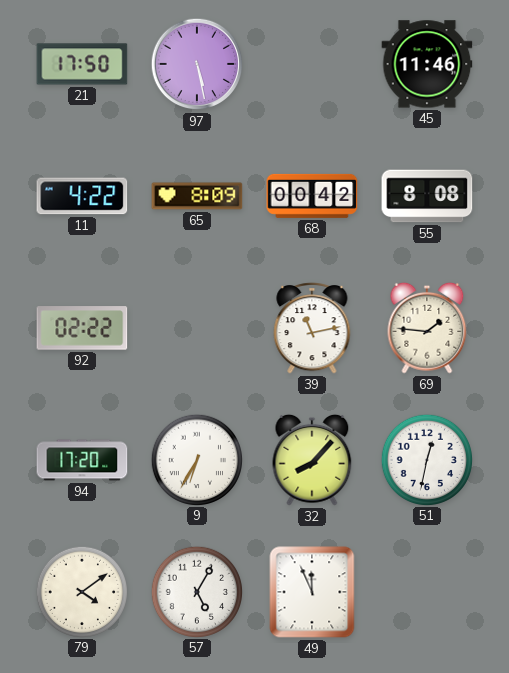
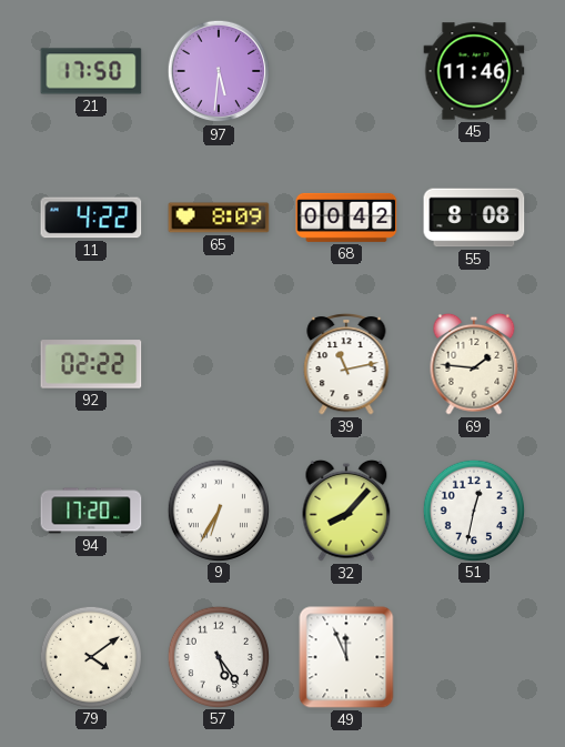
97: 5:28 -> 5:31
57: 5:05 -> 5:24
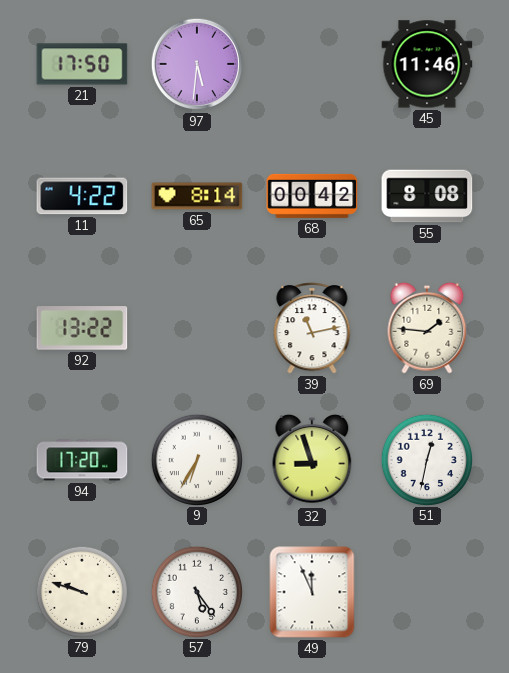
65: 8:09 -> 8:14
92: 02:22 -> 13:22
32: 8:07 -> 8:57
79: 4:09 -> 9:48
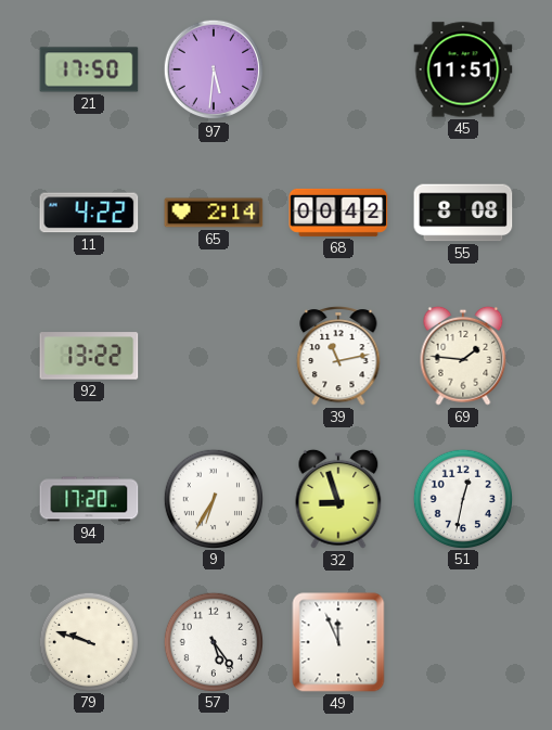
45: 11:46 -> 11:51
65: 8:14 -> 2:14
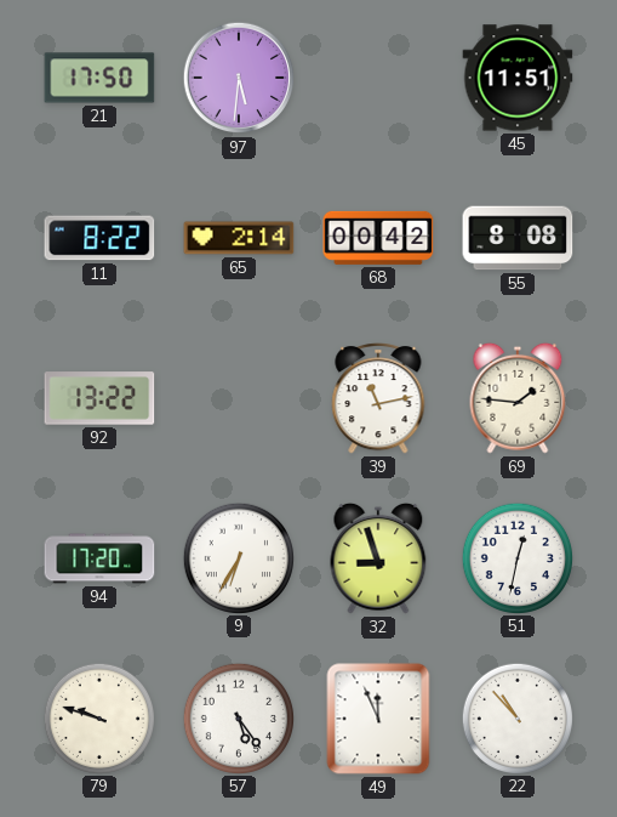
11: 4:22 -> 8:22
22: none -> 10:53
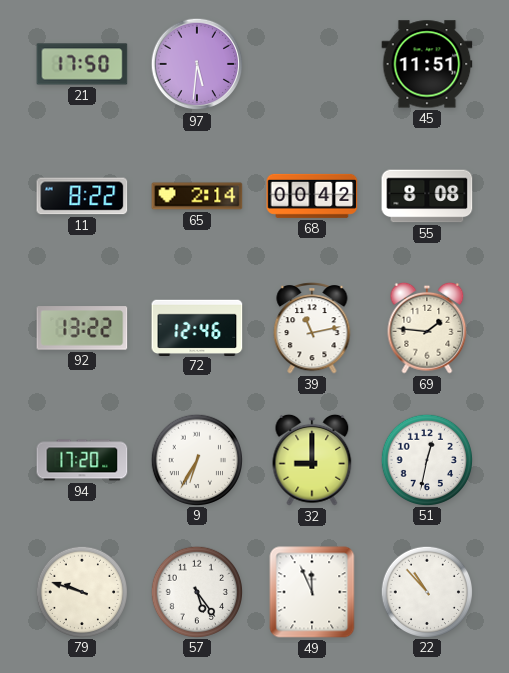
72: none -> 12:46
32: 8:57 -> 9:00
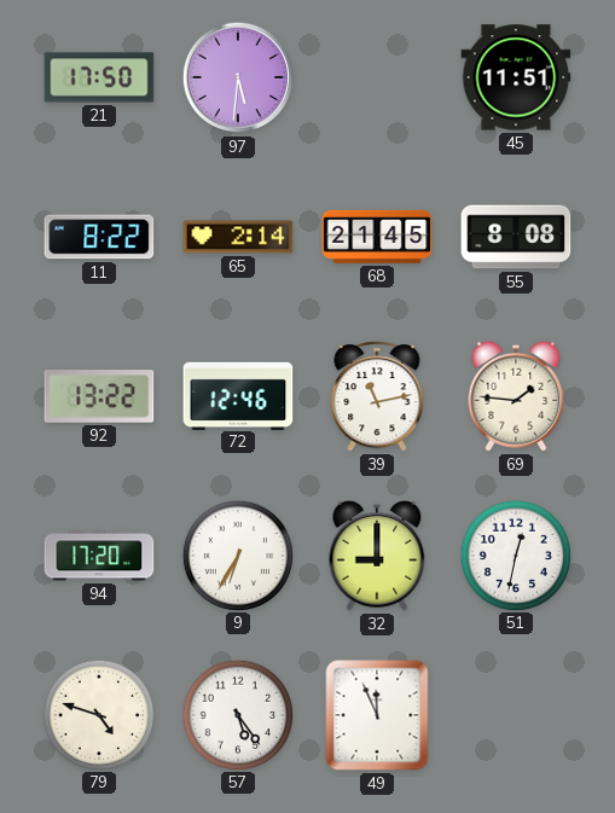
68: 00:42 -> 21:45
79: 9:48 -> 4:48
22: 10:53 -> none
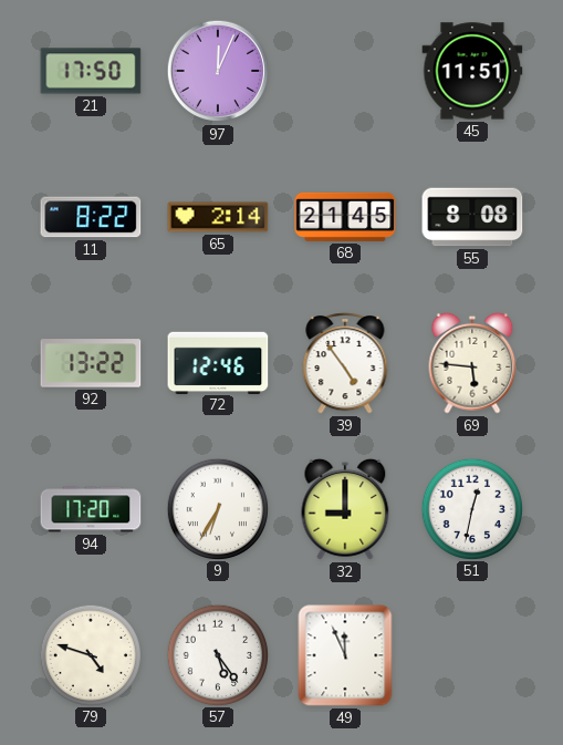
97: 5:31 -> 12:04
39: 11:13 -> 4:54
69: 1:46 -> 5:46
